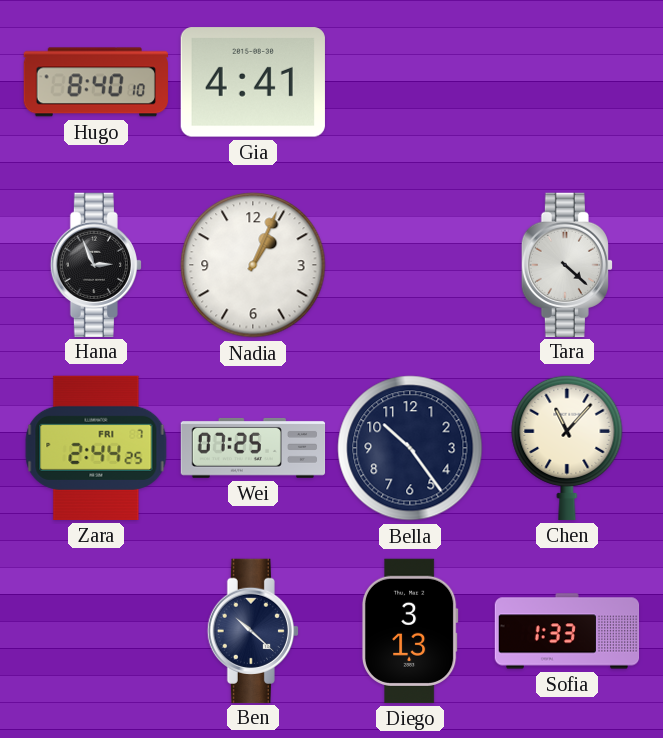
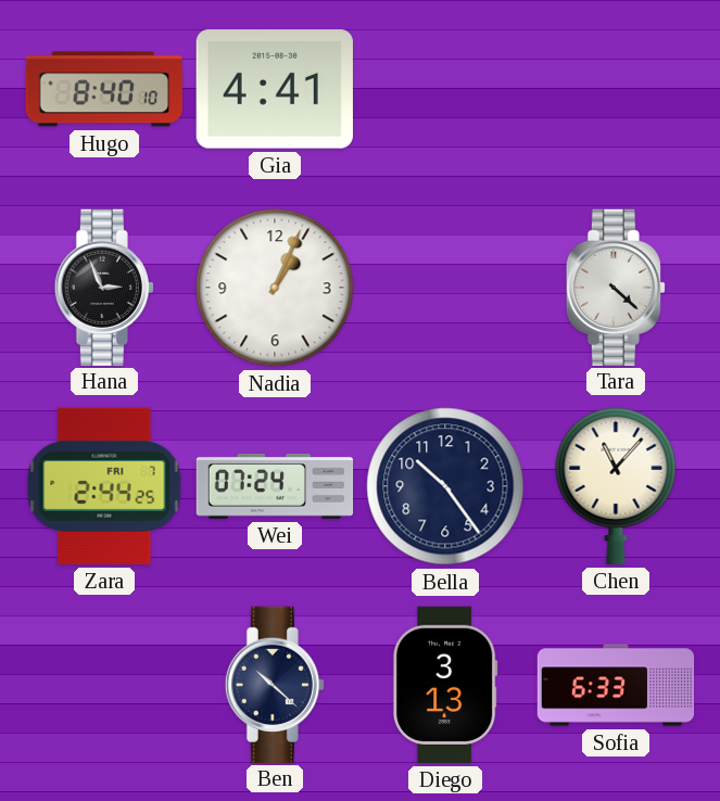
Wei: 07:25 -> 07:24
Sofia: 1:33 -> 6:33
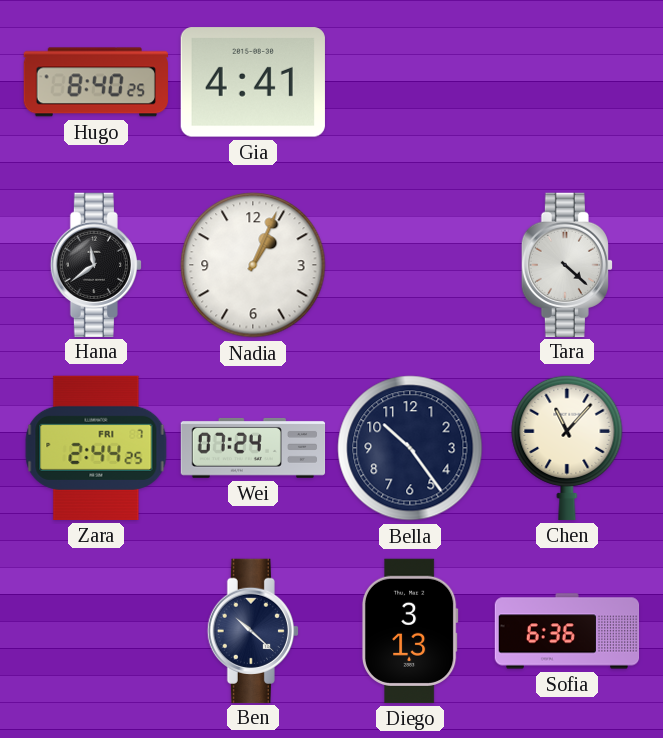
Hugo: 8:40:10 -> 8:40:25
Hana: 2:56 -> 11:39
Sofia: 6:33 -> 6:36
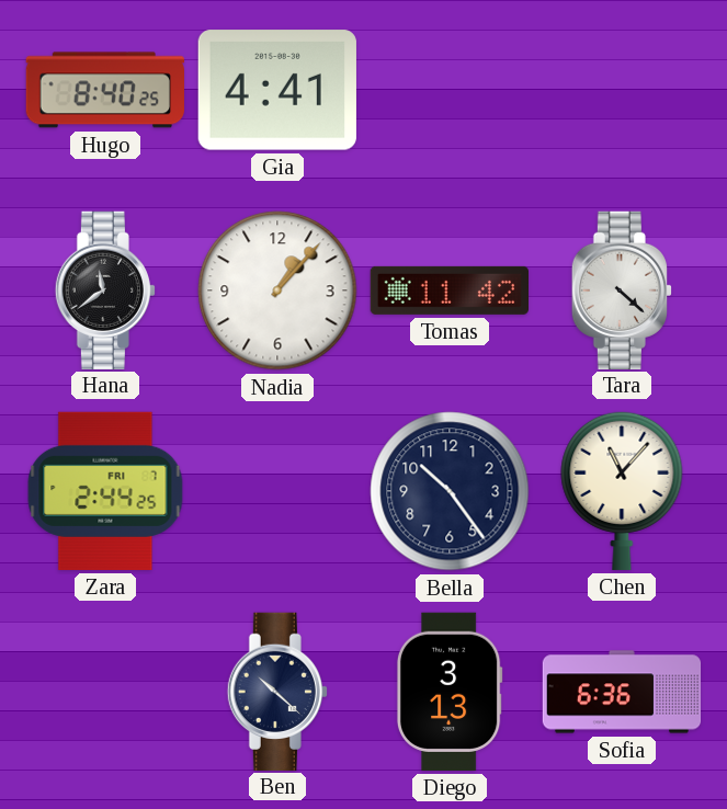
Nadia: 1:04 -> 1:07
Tomas: none -> 11:42
Wei: 07:24 -> none
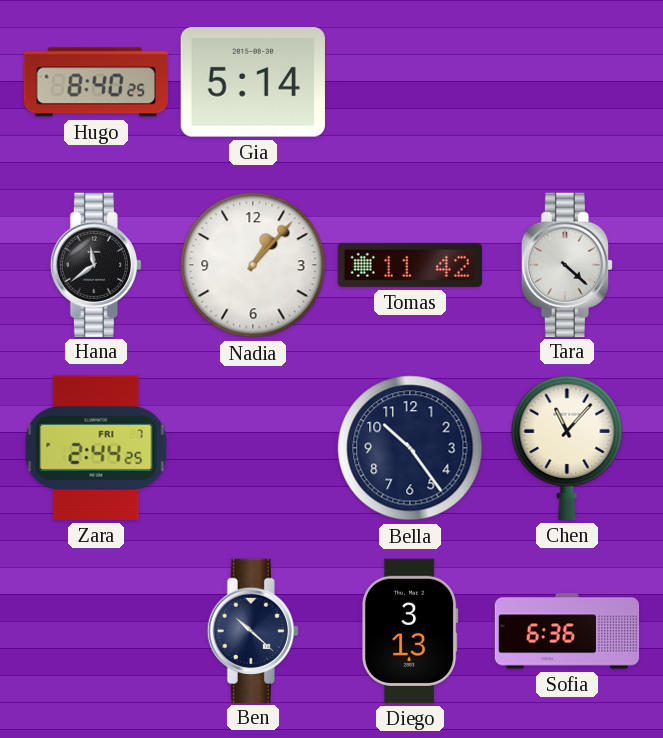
Gia: 4:41 -> 5:14
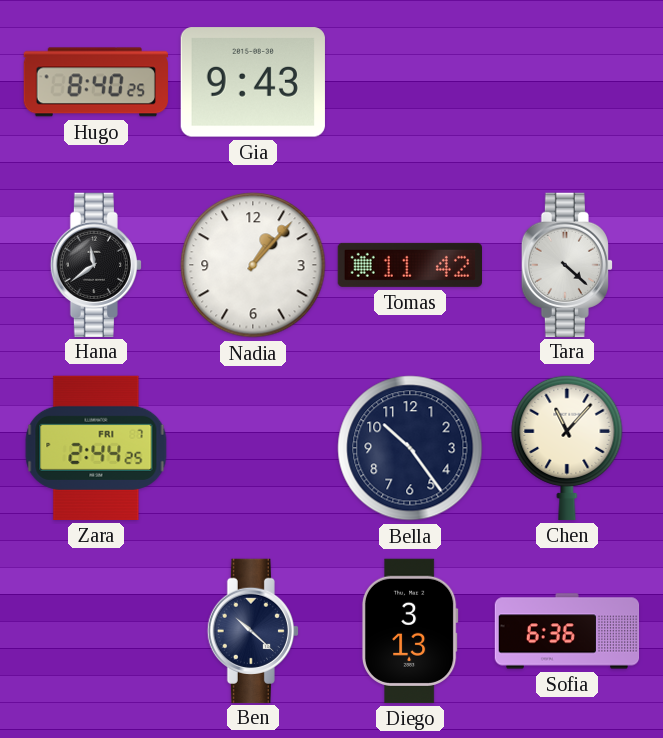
Gia: 5:14 -> 9:43
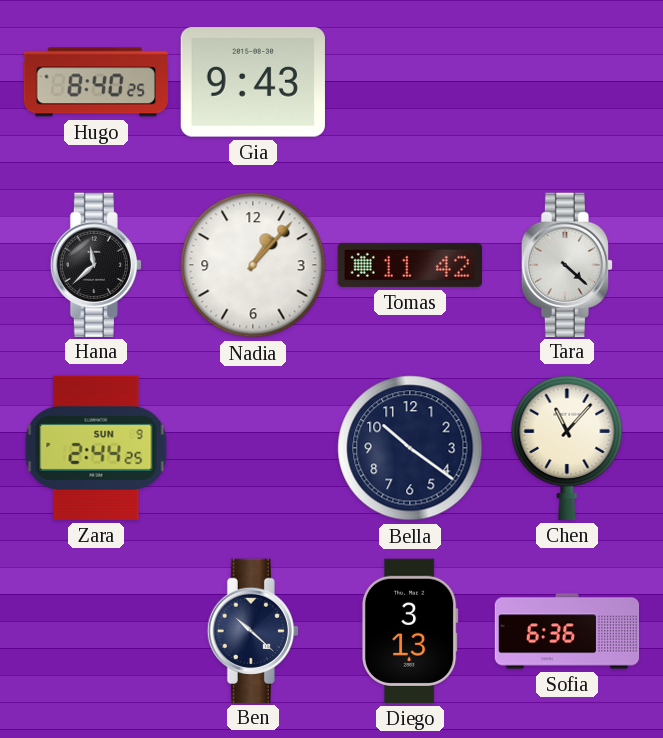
Hana: 11:39 -> 11:38
Zara date: FRI 7 -> SUN 9
Bella: 10:24 -> 10:21
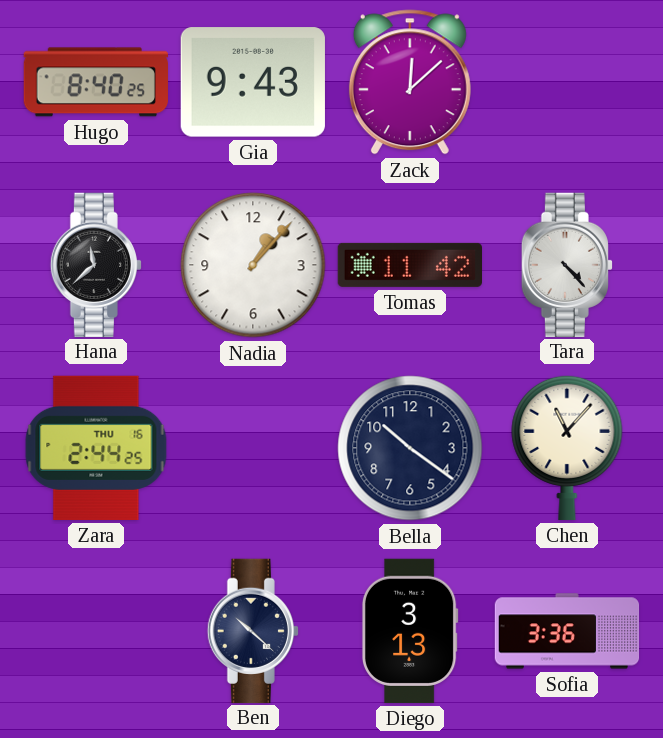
Zack: none -> 12:08
Tara: 4:22 -> 4:23
Zara date: SUN 9 -> THU 16
Sofia: 6:36 -> 3:36
